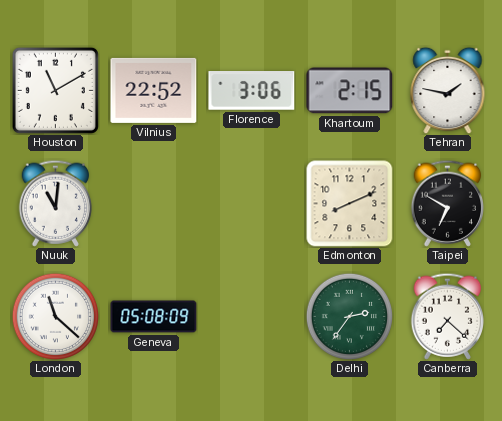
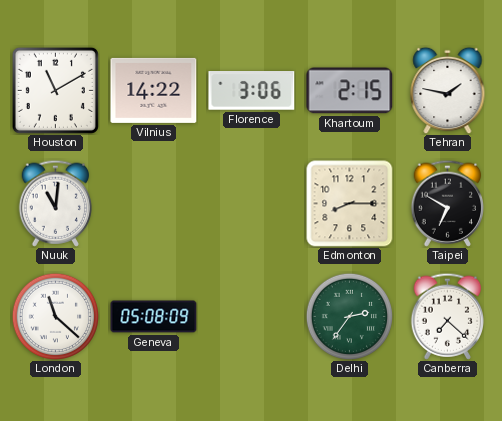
Vilnius: 22:52 -> 14:22
Edmonton: 8:11 -> 8:15
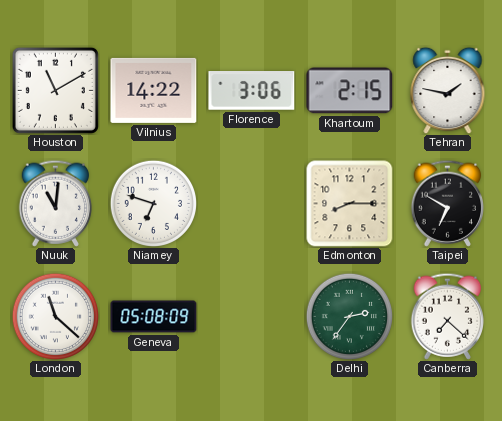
Niamey: none -> 6:48
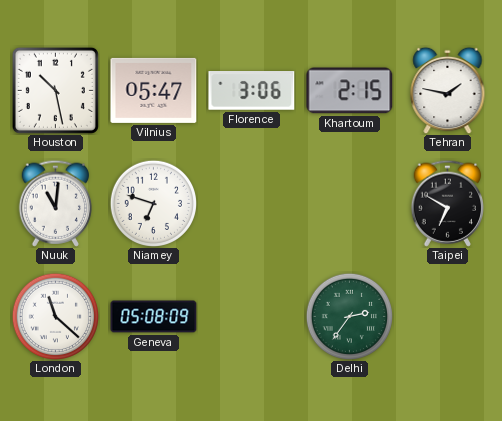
Houston: 11:10 -> 10:28
Vilnius: 14:22 -> 05:47
Edmonton: 8:15 -> none
Canberra: 7:22 -> none
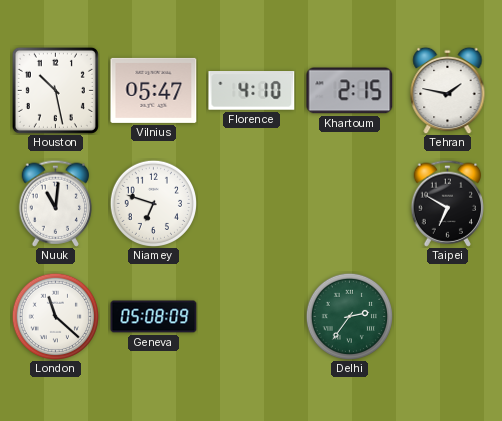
Florence: 3:06 -> 4:10
